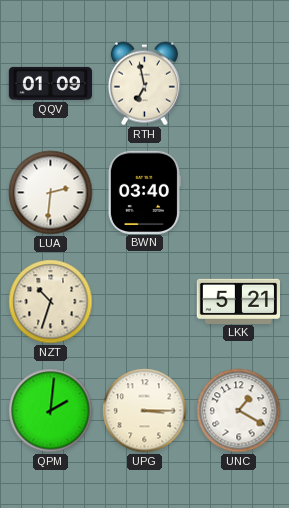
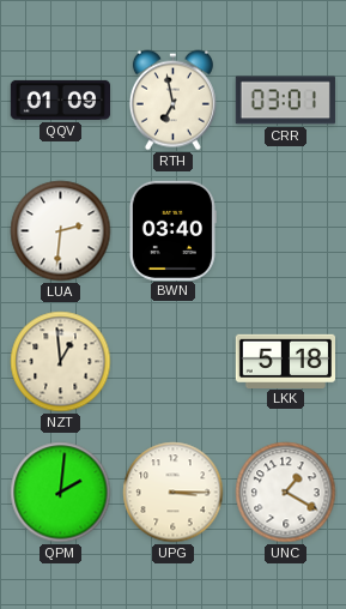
CRR: none -> 03:01
NZT: 10:33 -> 12:59
LKK: 5:21 -> 5:18
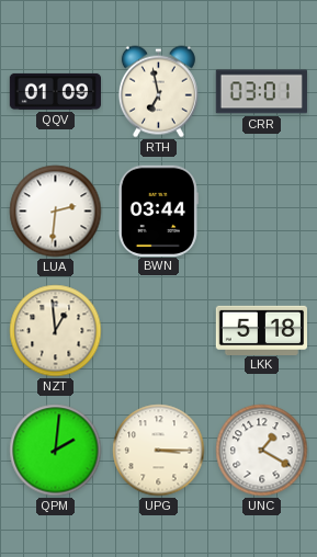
BWN: 03:40 -> 03:44
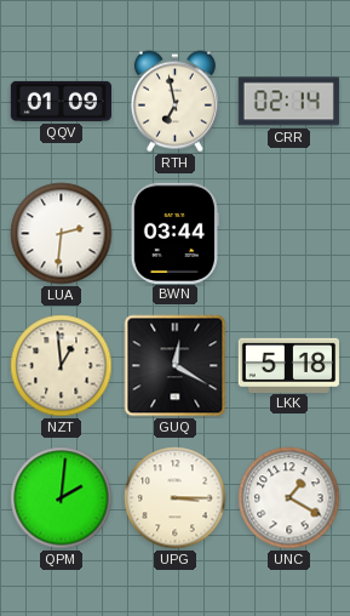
CRR: 03:01 -> 02:14
GUQ: none -> 12:20
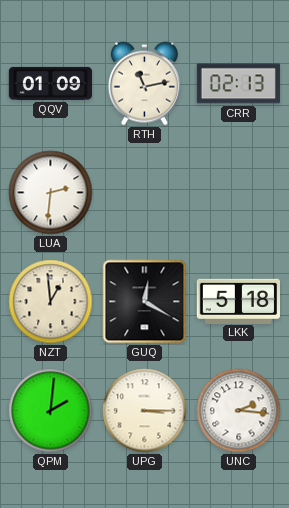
RTH: 6:58 -> 11:13
CRR: 02:14 -> 02:13
BWN: 03:44 -> none
UNC: 1:20 -> 2:16
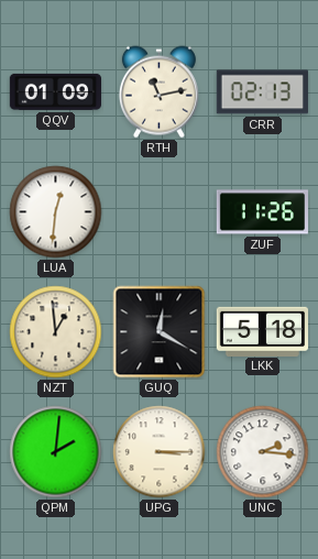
LUA: 2:31 -> 12:31
ZUF: none -> 11:26
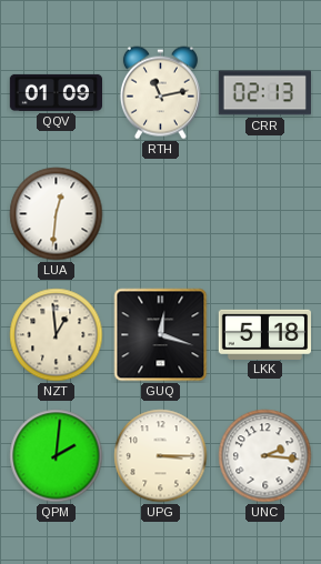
ZUF: 11:26 -> none
GUQ: 12:20 -> 12:18
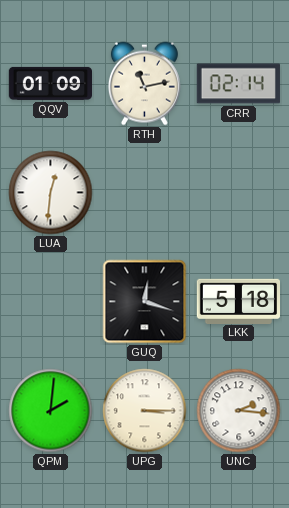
CRR: 02:13 -> 02:14
NZT: 12:59 -> none
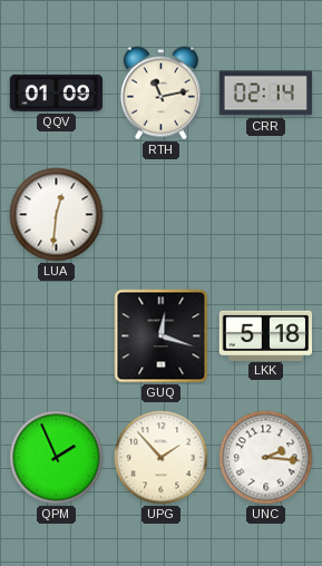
QPM: 2:01 -> 1:56
UPG: 3:15 -> 1:53
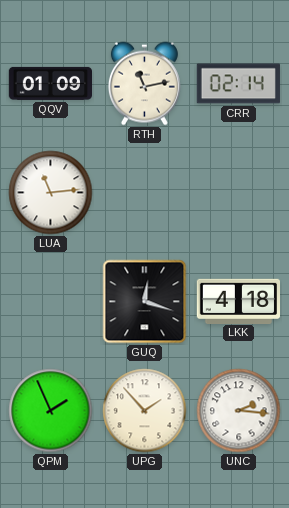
LUA: 12:31 -> 11:14
LKK: 5:18 -> 4:18
